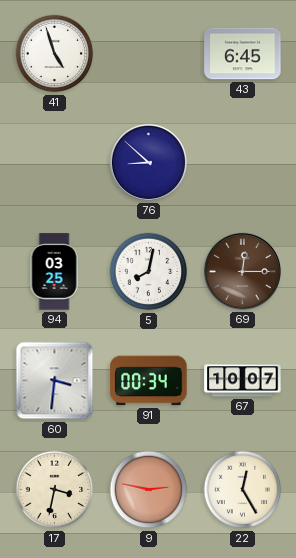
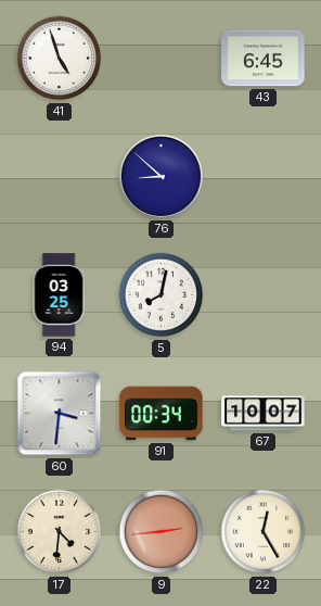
69: 12:15 -> none
17: 3:32 -> 4:31
9: 2:47 -> 2:44
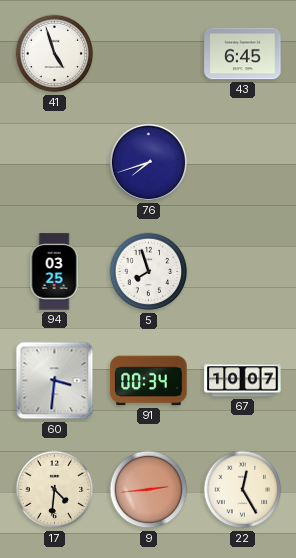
76: 8:52 -> 7:42
5: 8:02 -> 7:57
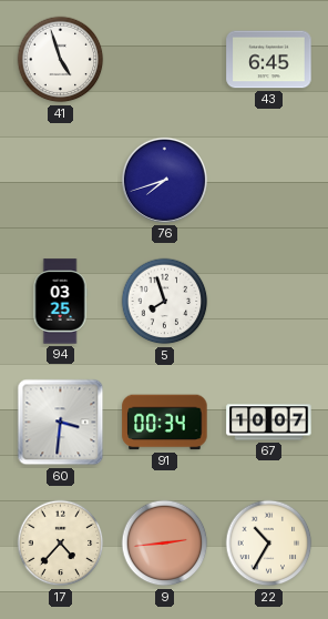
17: 4:31 -> 4:37
22: 12:25 -> 10:35
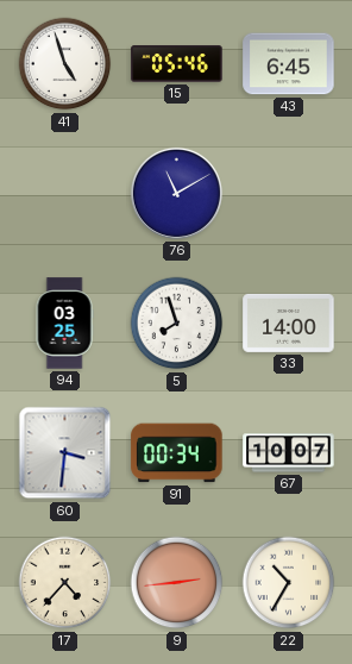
15: none -> 05:46
76: 7:42 -> 11:10
33: none -> 14:00
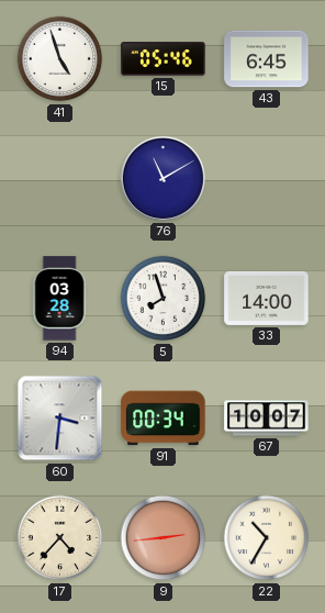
94: 03:25 -> 03:28
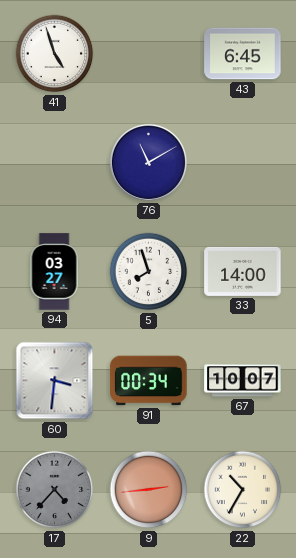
15: 05:46 -> none
94: 03:28 -> 03:27
17 dial: cream -> grey
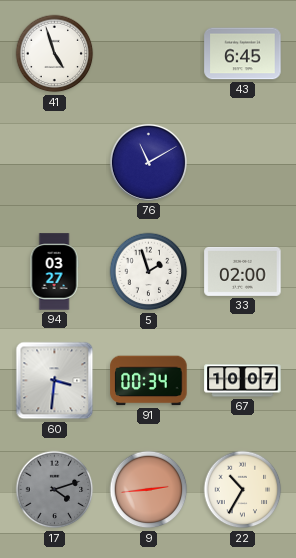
5: 7:57 -> 1:57
33: 14:00 -> 02:00
17: 4:37 -> 4:12
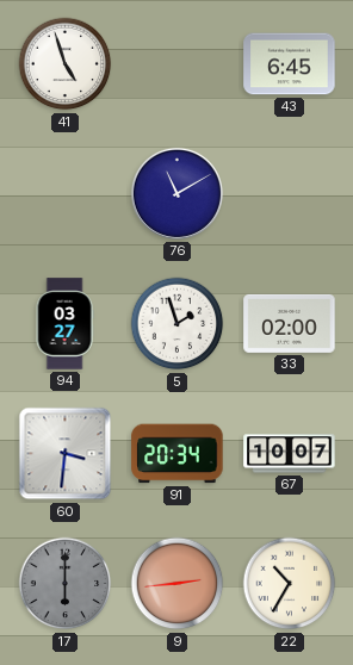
91: 00:34 -> 20:34
17: 4:12 -> 6:00
